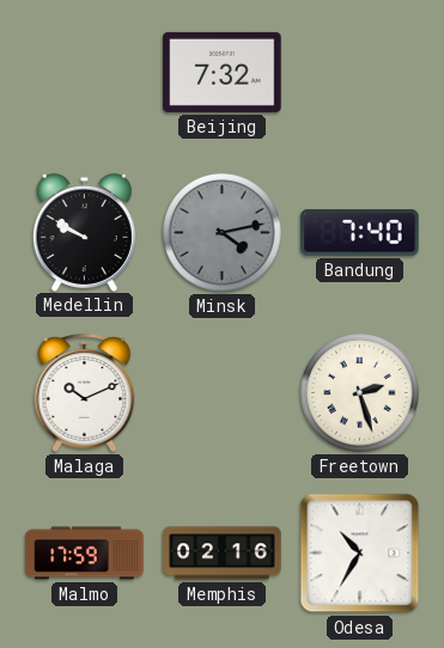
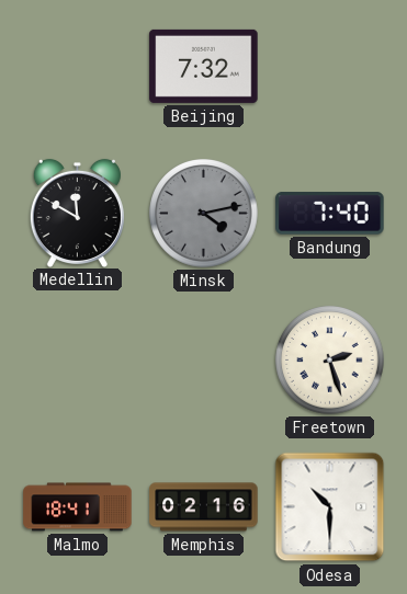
Medellin: 9:50 -> 11:50
Malaga: 10:11 -> none
Malmo: 17:59 -> 18:41
Odesa: 10:35 -> 10:30
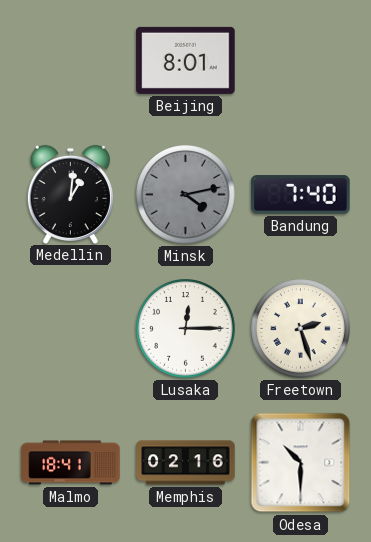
Beijing: 7:32 -> 8:01
Medellin: 11:50 -> 1:01
Lusaka: none -> 12:15
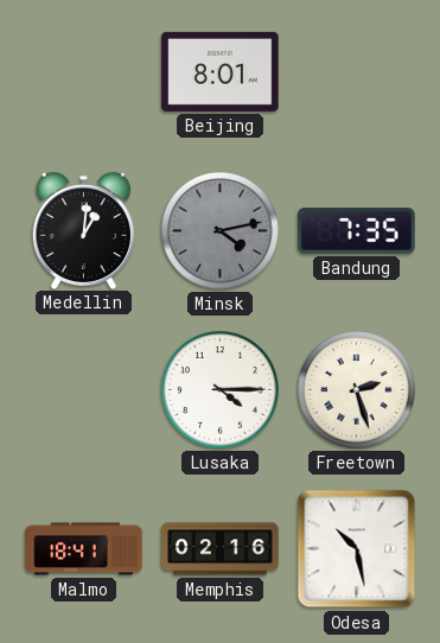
Bandung: 7:40 -> 7:35
Lusaka: 12:15 -> 4:15
Odesa: 10:30 -> 10:28
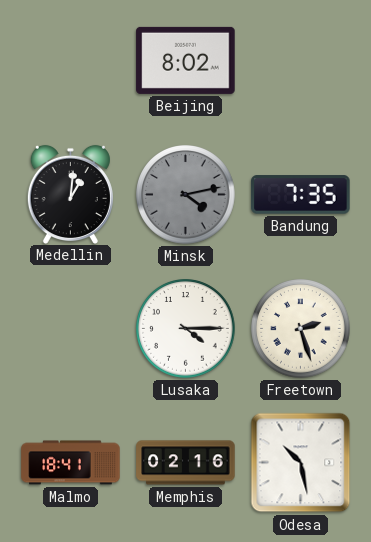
Beijing: 8:01 -> 8:02
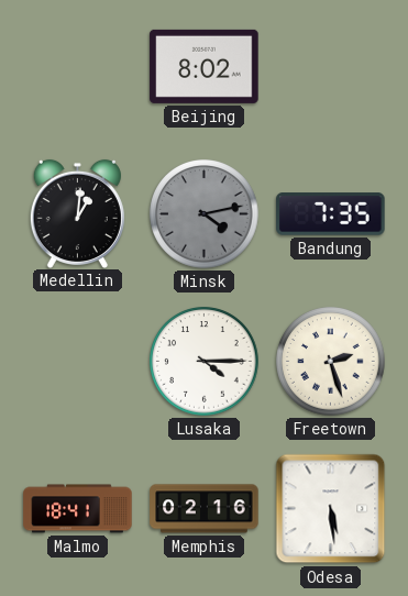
Odesa: 10:28 -> 5:29
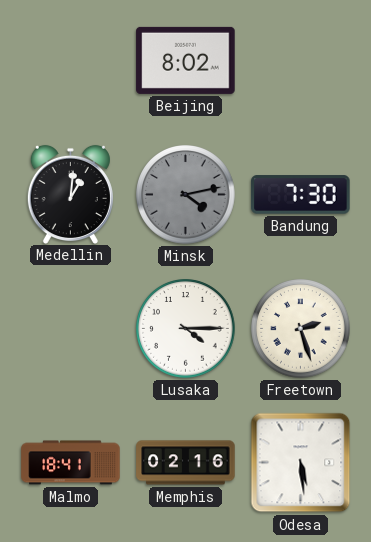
Bandung: 7:35 -> 7:30
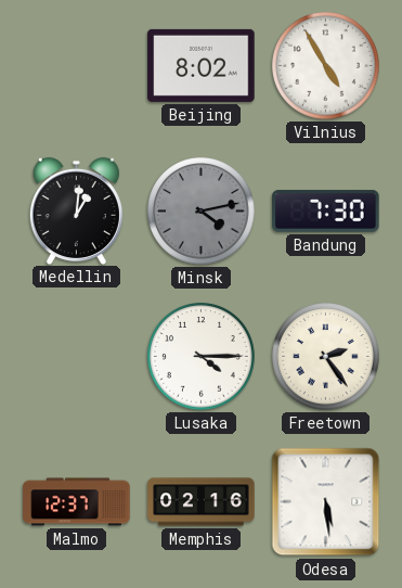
Vilnius: none -> 4:55
Freetown: 2:27 -> 2:24
Malmo: 18:41 -> 12:37
